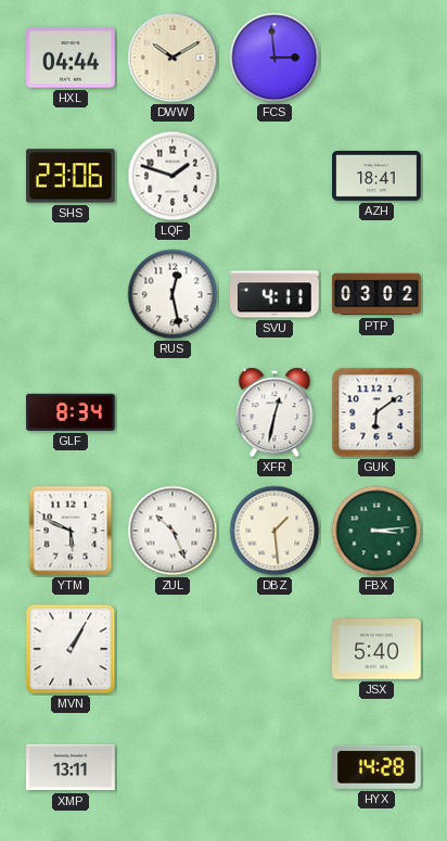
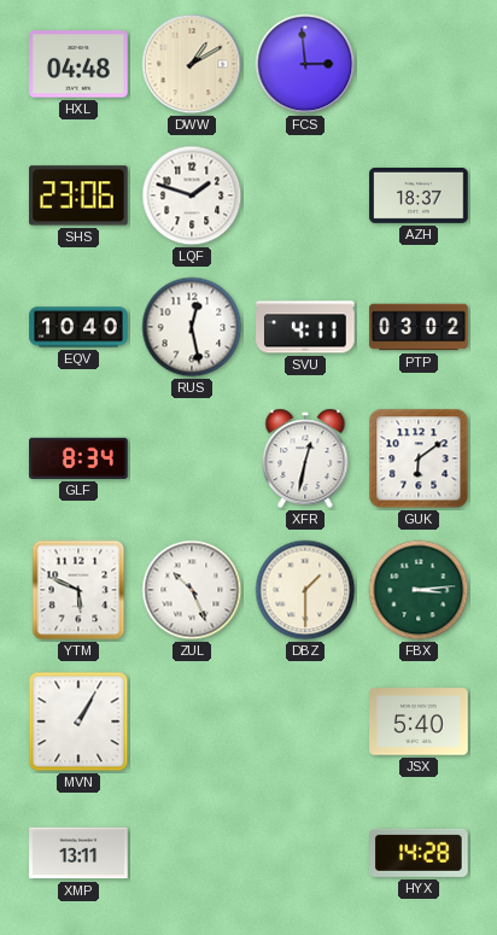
HXL: 04:44 -> 04:48
DWW: 10:10 -> 1:10
AZH: 18:41 -> 18:37
EQV: none -> 10:40
DBZ: 1:29 -> 1:30
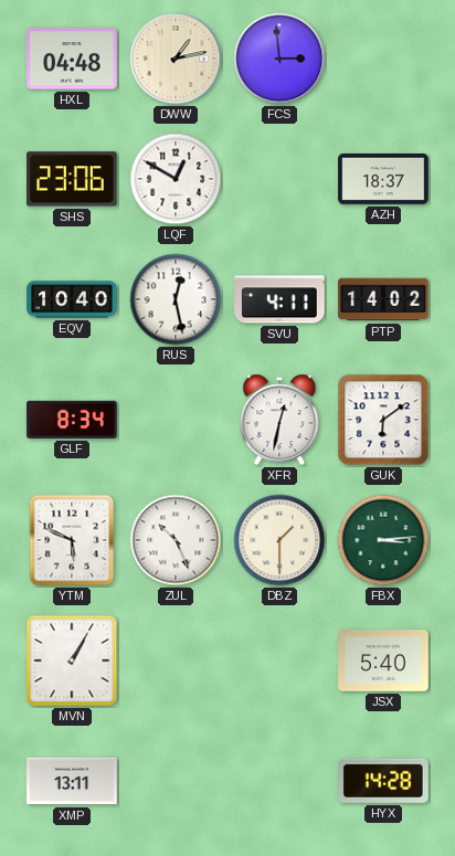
DWW: 1:10 -> 1:13
LQF: 1:48 -> 12:50
PTP: 03:02 -> 14:02
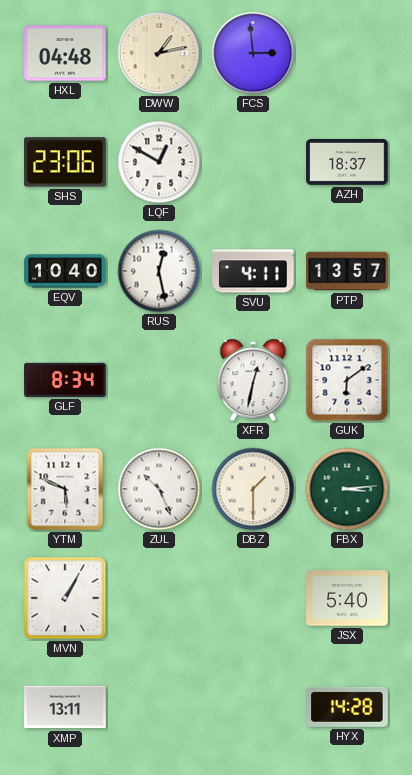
PTP: 14:02 -> 13:57
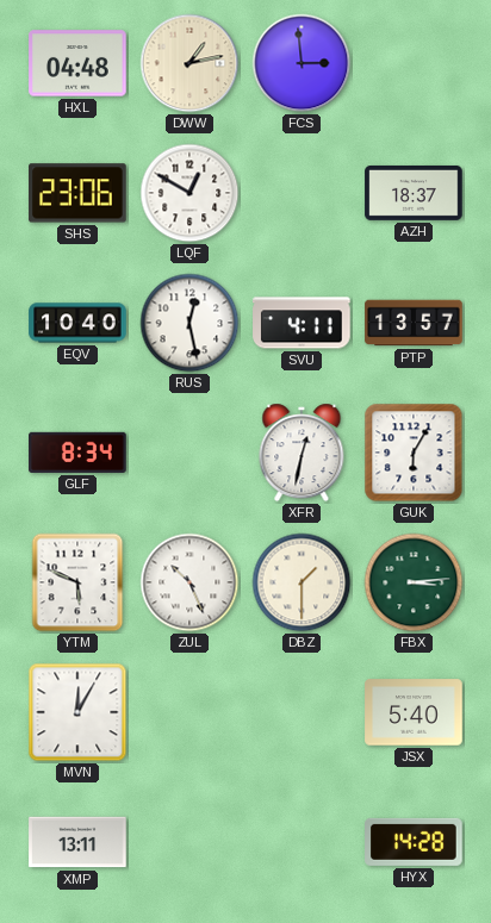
GUK: 6:09 -> 6:05
MVN: 1:05 -> 12:05
